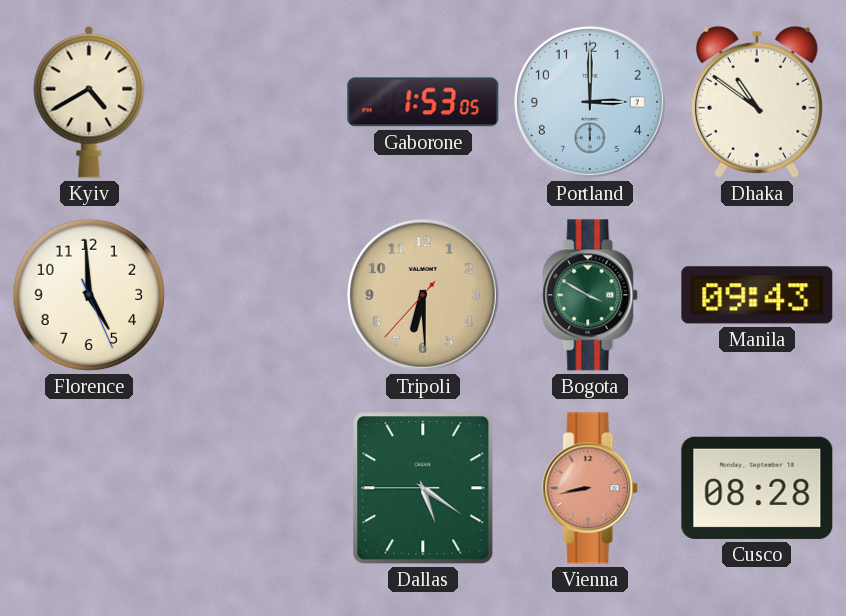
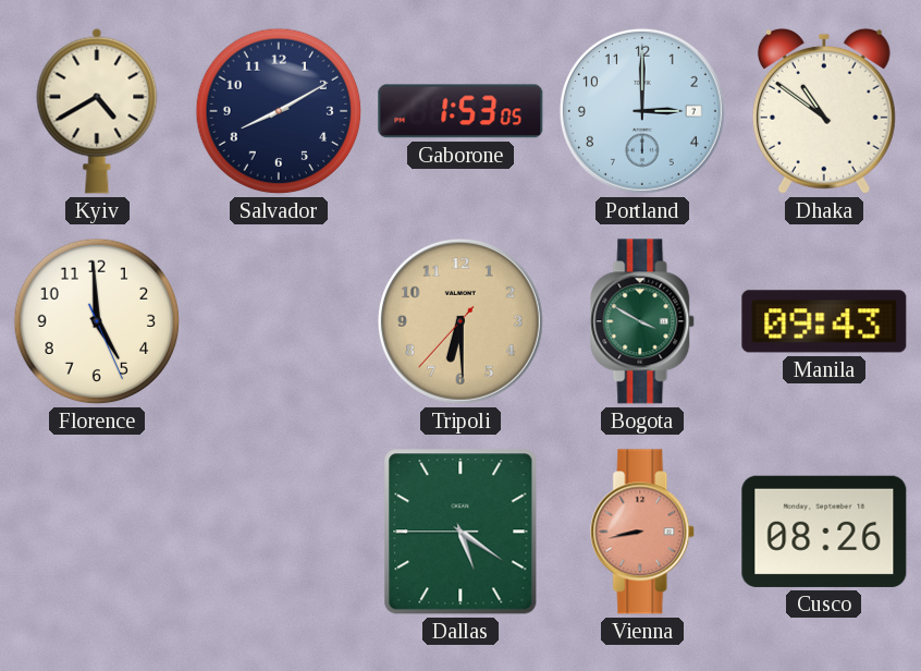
Salvador: none -> 8:10
Cusco: 08:28 -> 08:26
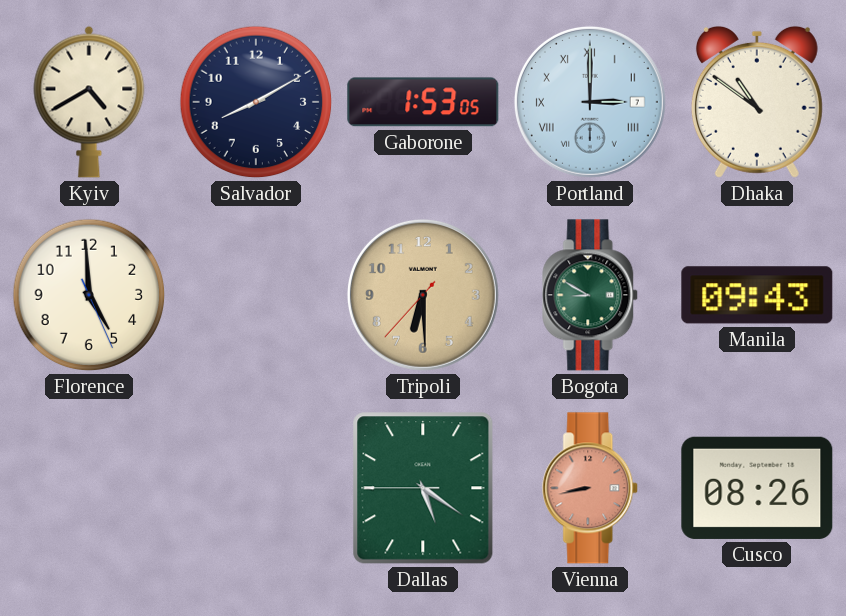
Portland numerals: Arabic -> Roman
Bogota: 3:50 -> 8:50
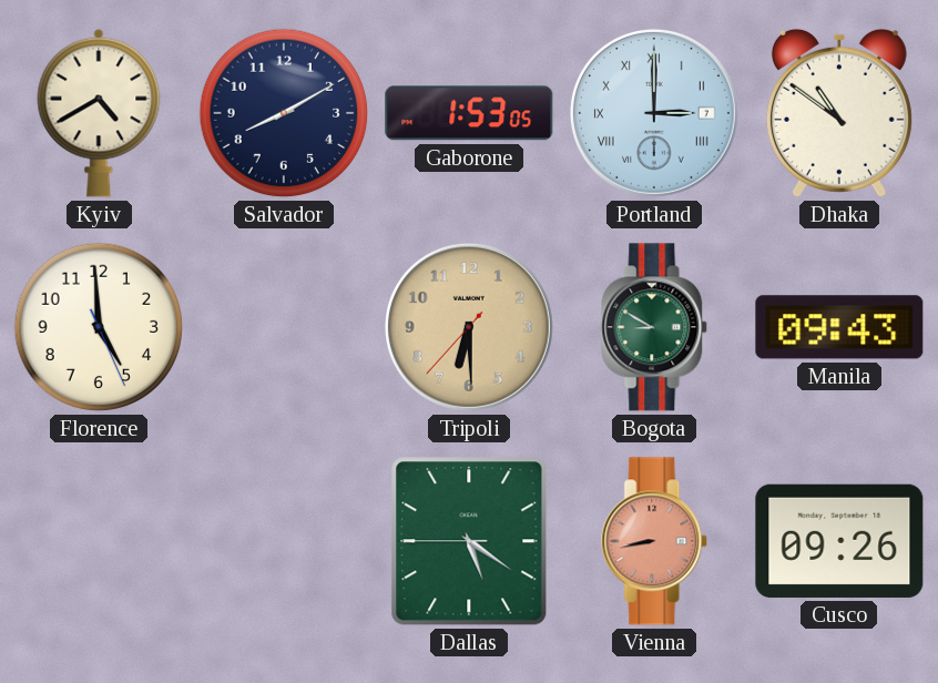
Cusco: 08:26 -> 09:26
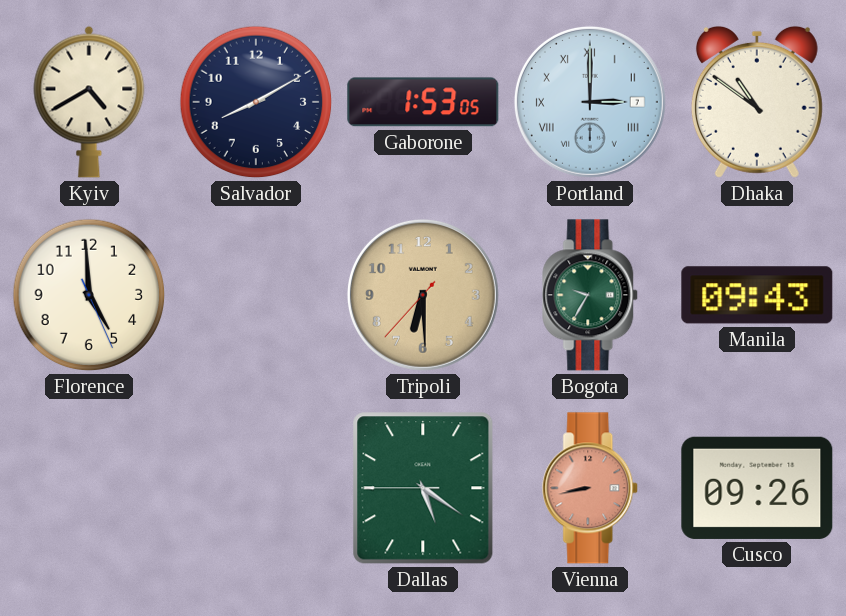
Bogota: 8:50 -> 9:35
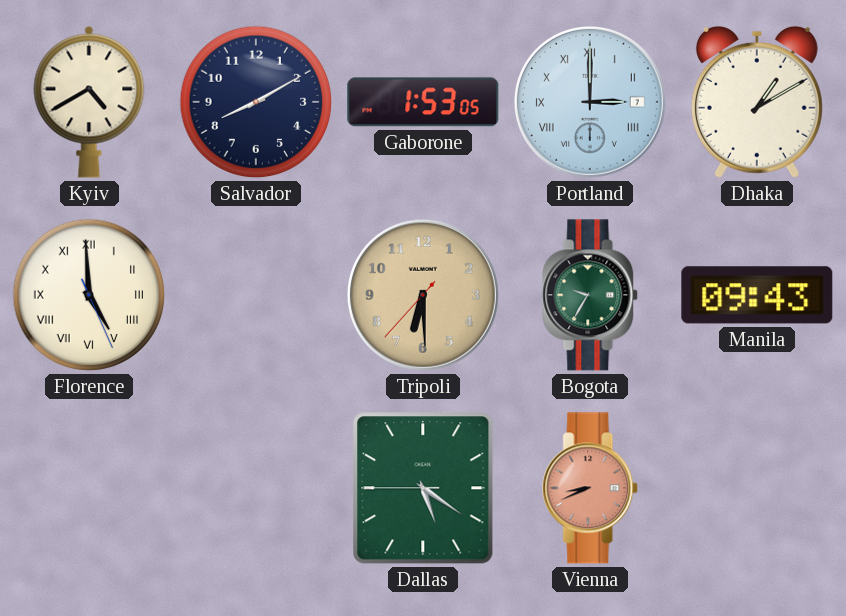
Dhaka: 10:51 -> 1:10
Florence numerals: Arabic -> Roman
Vienna: 8:43 -> 8:41
Cusco: 09:26 -> none
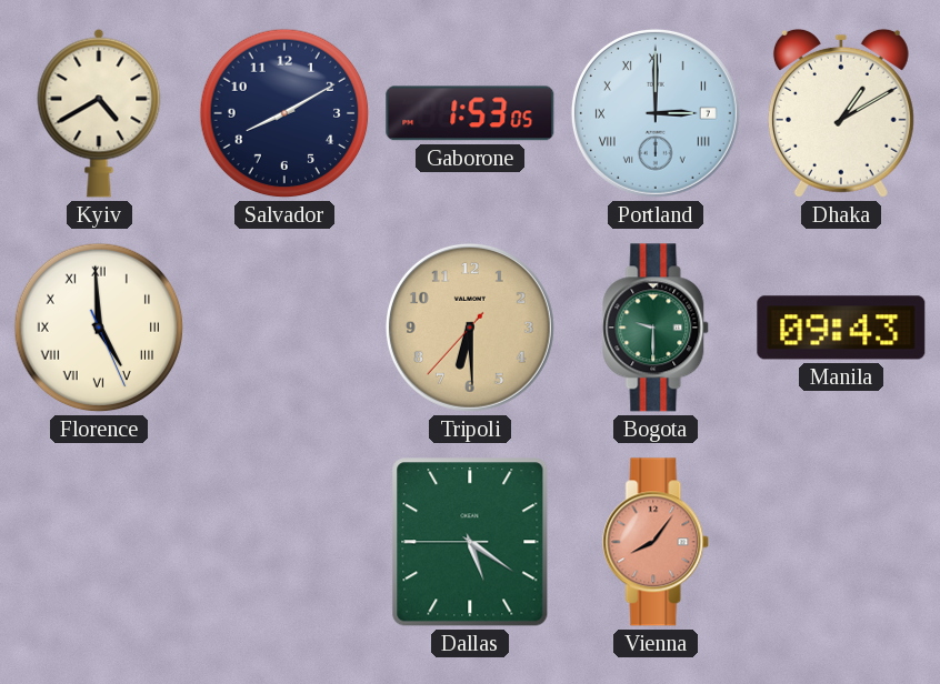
Bogota: 9:35 -> 9:30
Vienna: 8:41 -> 8:06
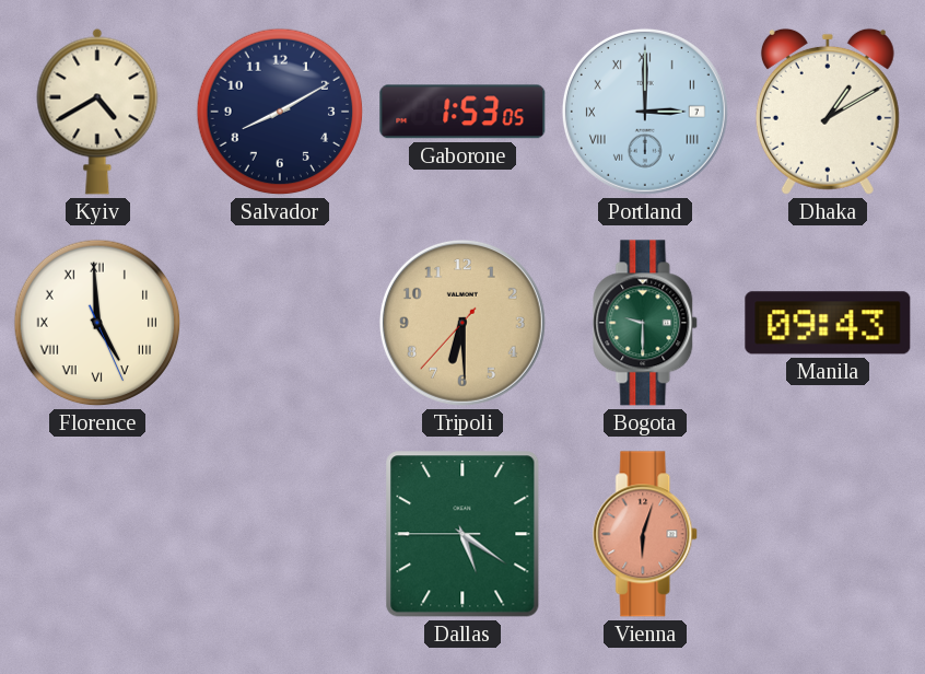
Vienna: 8:06 -> 6:03
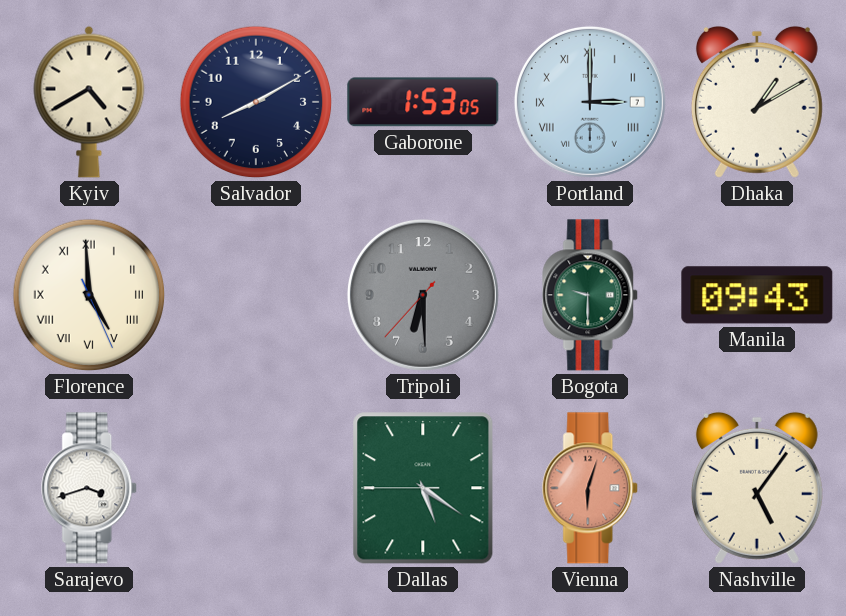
Tripoli dial: champagne -> grey
Sarajevo: none -> 3:42
Nashville: none -> 5:06
